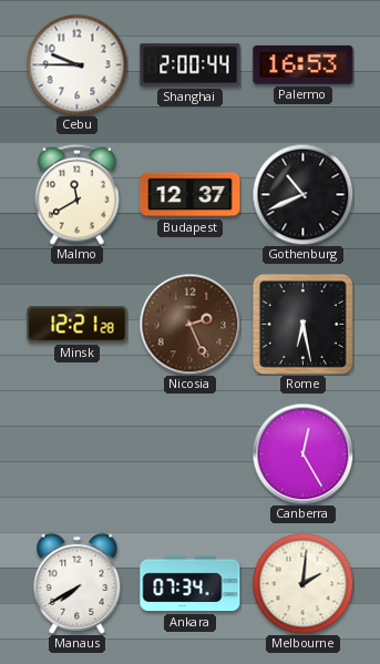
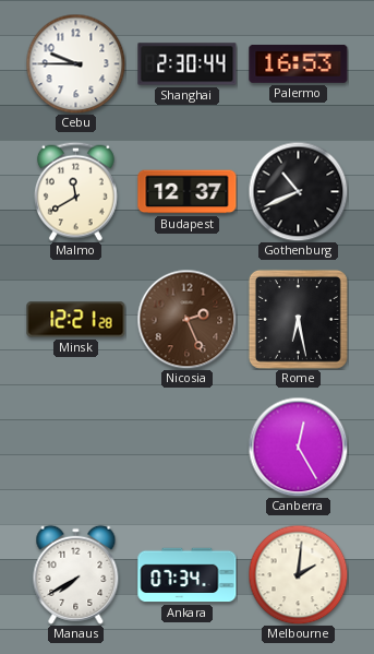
Shanghai: 2:00 -> 2:30
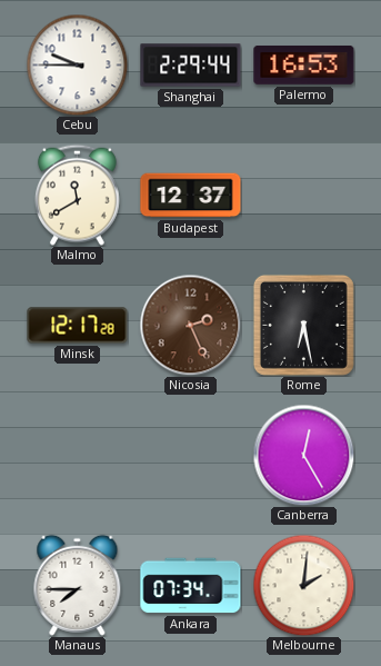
Shanghai: 2:30 -> 2:29
Gothenburg: 10:41 -> none
Minsk: 12:21 -> 12:17
Manaus: 7:40 -> 7:45
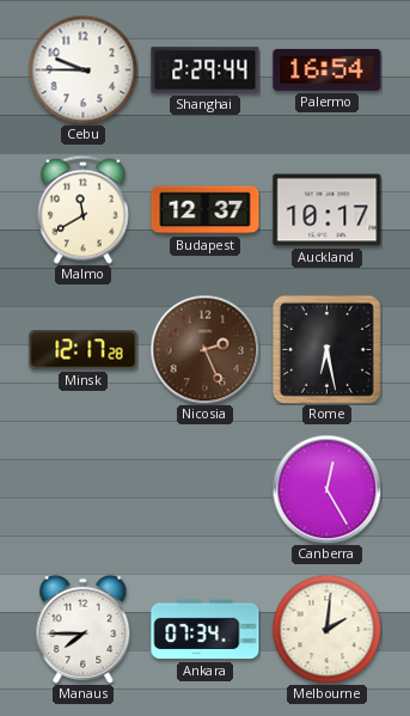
Palermo: 16:53 -> 16:54
Auckland: none -> 10:17
